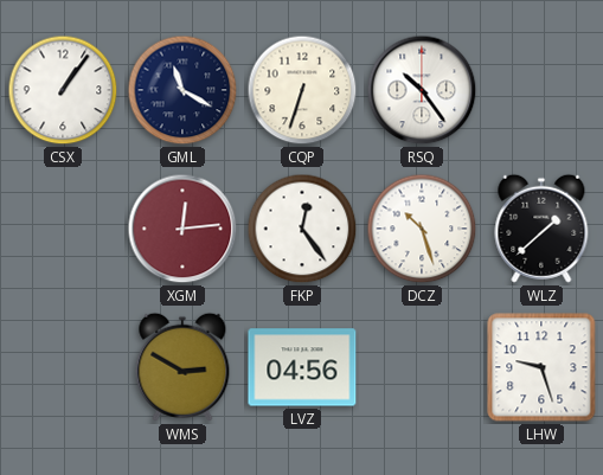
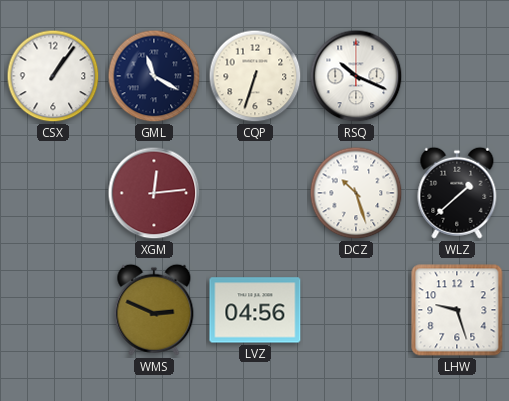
RSQ: 10:24 -> 10:19
FKP: 12:24 -> none
WMS: 2:50 -> 2:49
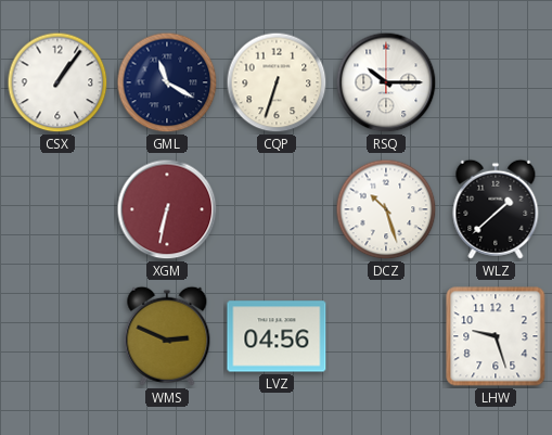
RSQ: 10:19 -> 10:15
XGM: 12:14 -> 6:32
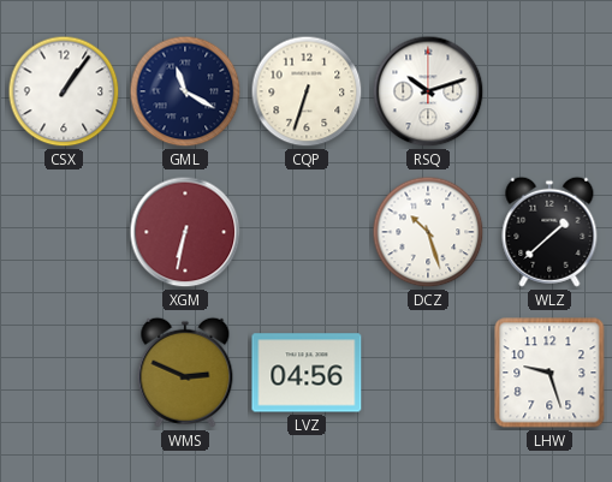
RSQ: 10:15 -> 10:12
